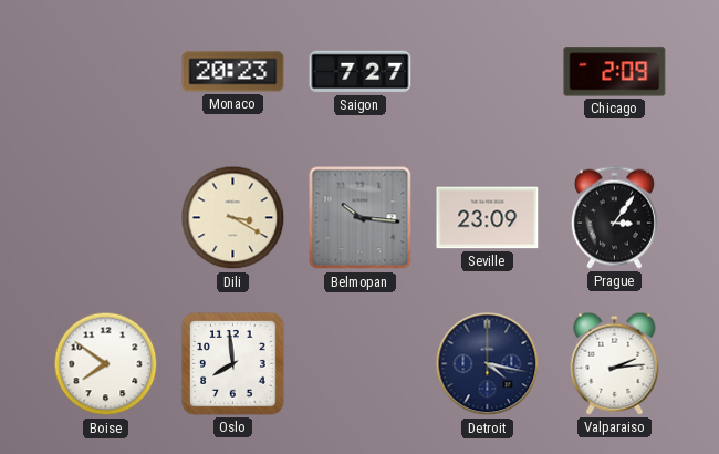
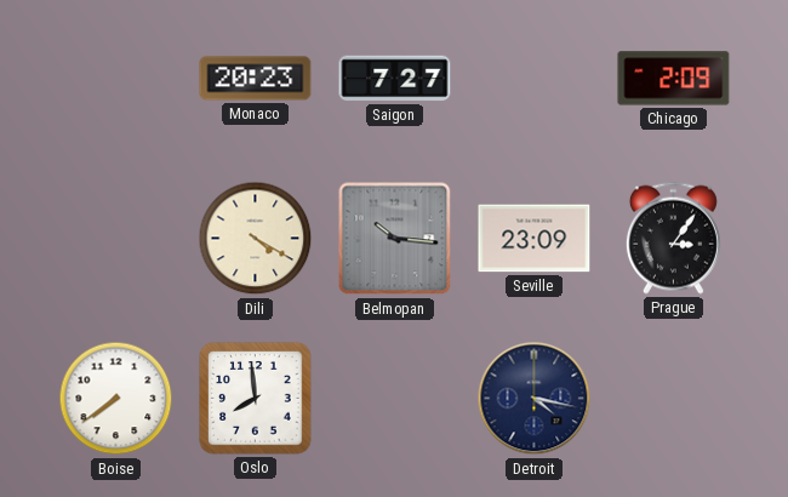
Dili: 3:20 -> 4:20
Boise: 7:51 -> 7:39
Valparaiso: 2:14 -> none
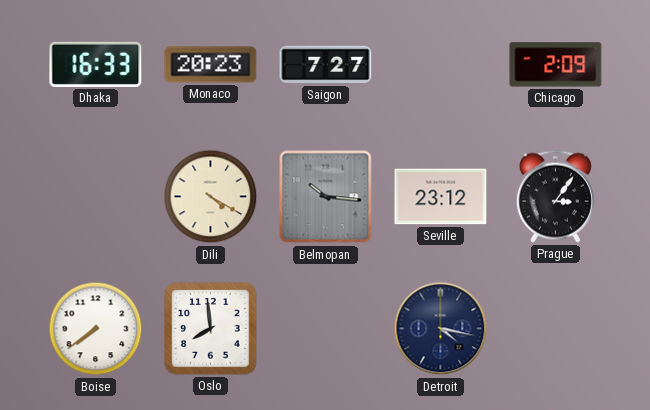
Dhaka: none -> 16:33
Seville: 23:09 -> 23:12
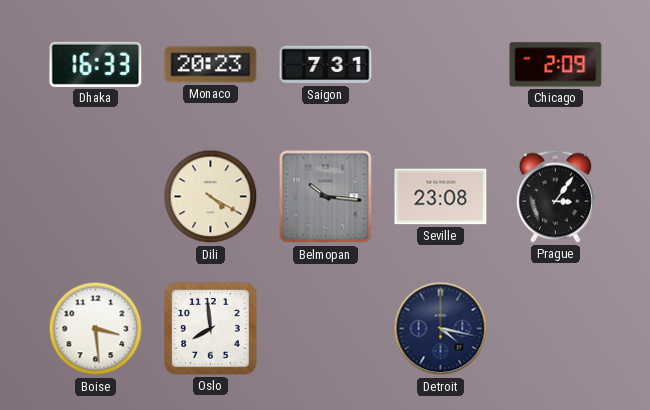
Saigon: 7:27 -> 7:31
Seville: 23:12 -> 23:08
Boise: 7:39 -> 3:29
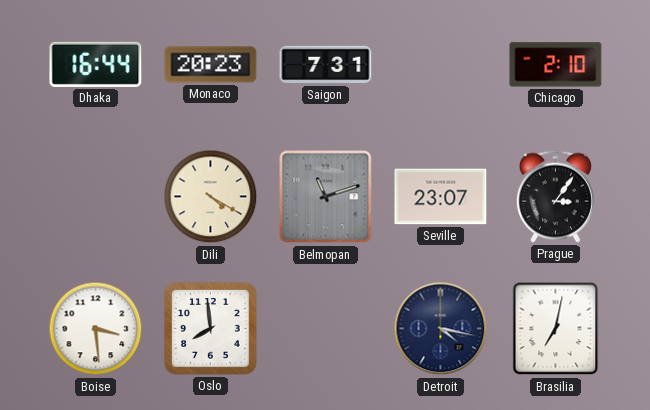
Dhaka: 16:33 -> 16:44
Chicago: 2:09 -> 2:10
Belmopan: 10:16 -> 11:12
Seville: 23:08 -> 23:07
Brasilia: none -> 7:02
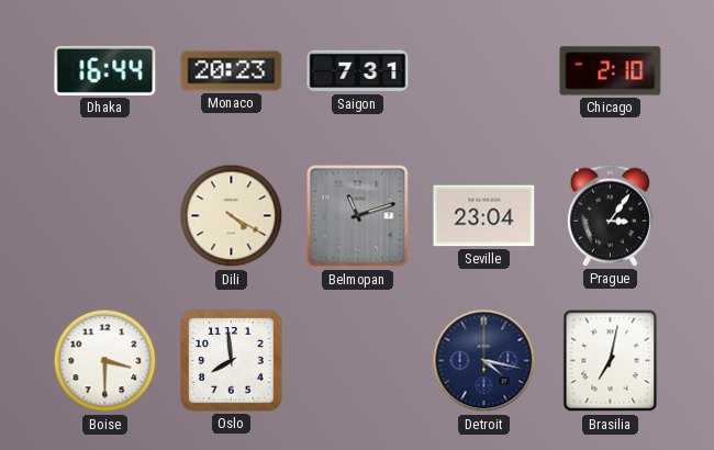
Seville: 23:07 -> 23:04
Boise: 3:29 -> 3:30
